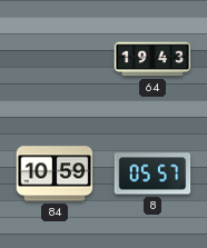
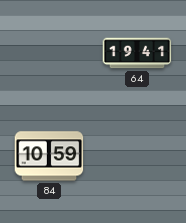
64: 19:43 -> 19:41
8: 05:57 -> none
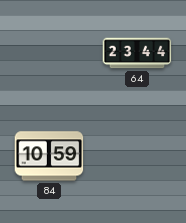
64: 19:41 -> 23:44
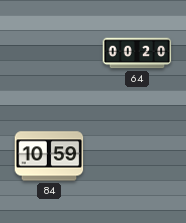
64: 23:44 -> 00:20
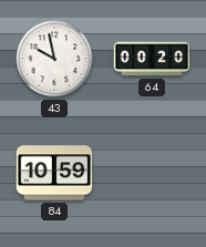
43: none -> 9:58
